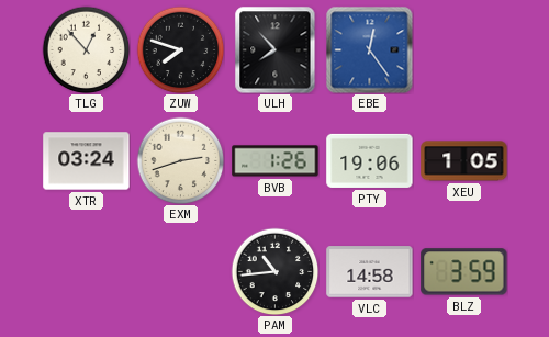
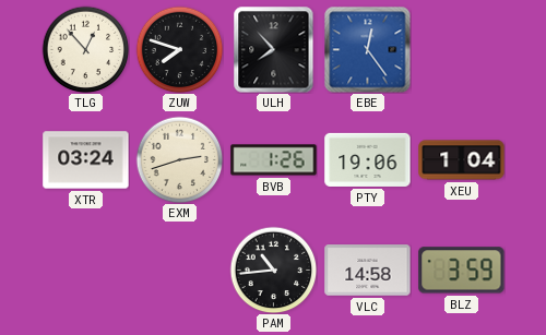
XEU: 1:05 -> 1:04
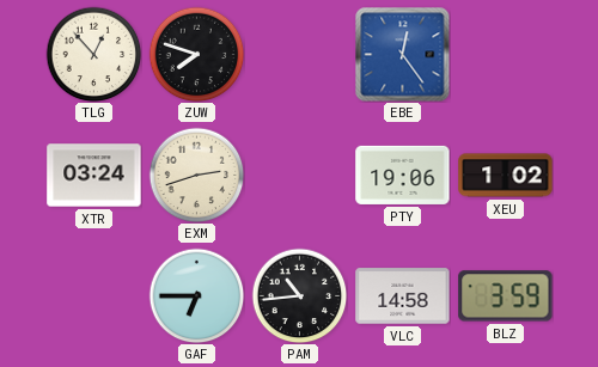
ULH: 7:53 -> none
BVB: 1:26 -> none
XEU: 1:04 -> 1:02
GAF: none -> 6:45
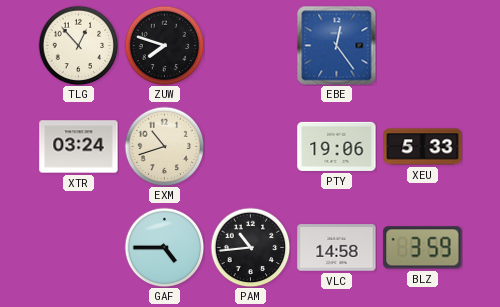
EXM: 2:42 -> 10:42
XEU: 1:02 -> 5:33
GAF: 6:45 -> 4:45
